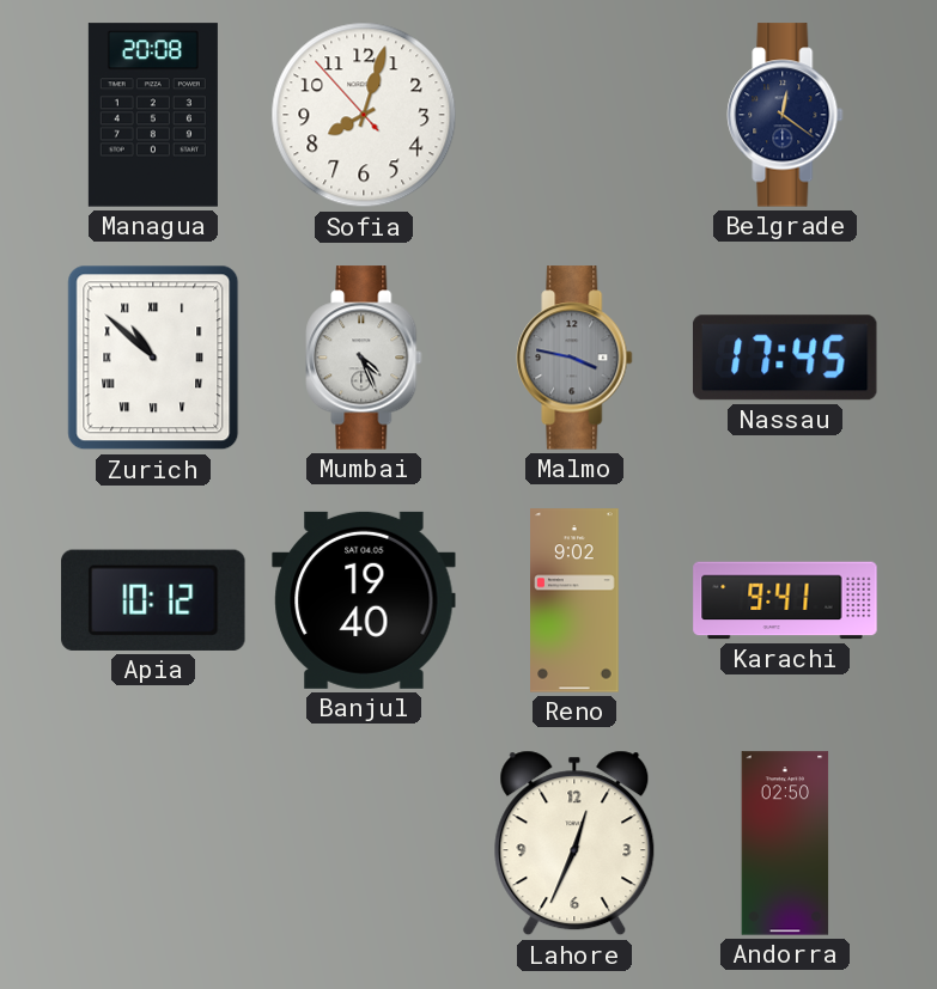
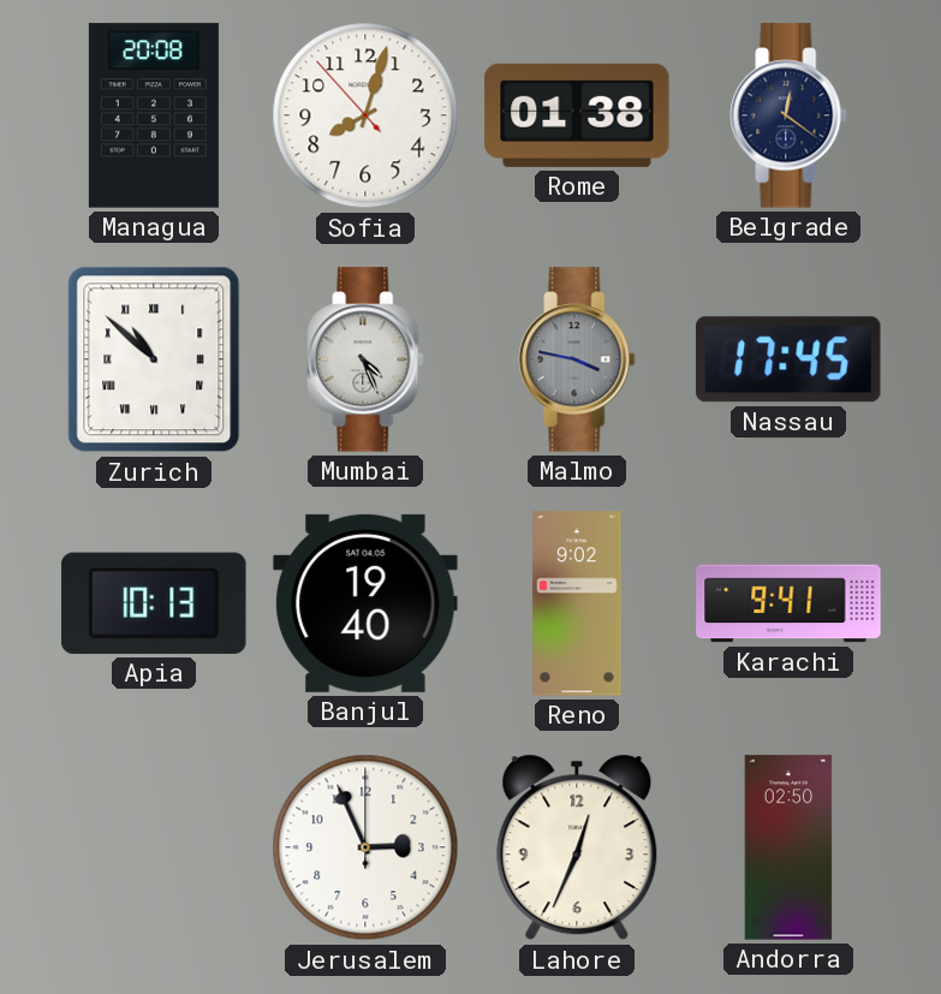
Rome: none -> 01:38
Apia: 10:12 -> 10:13
Jerusalem: none -> 2:56
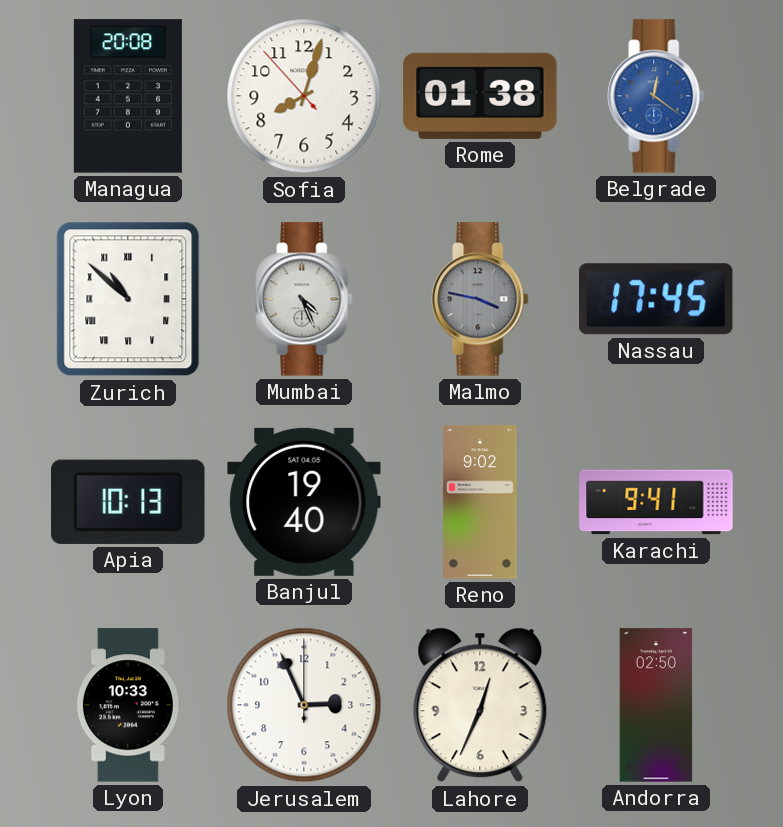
Belgrade dial: navy -> blue
Lyon: none -> 10:33
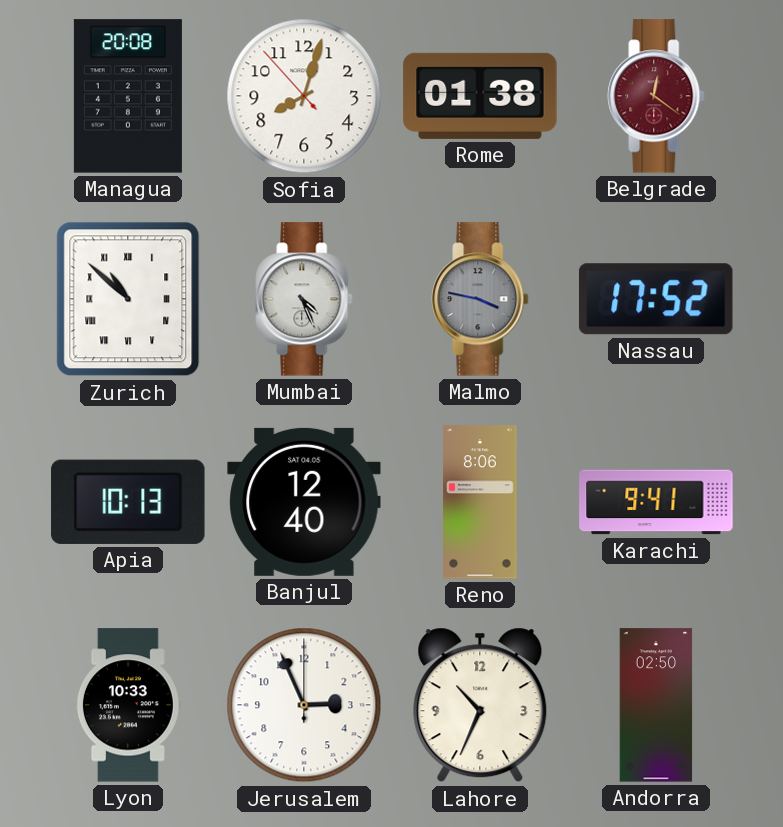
Belgrade dial: blue -> burgundy
Nassau: 17:45 -> 17:52
Banjul: 19:40 -> 12:40
Reno: 9:02 -> 8:06
Lahore: 12:34 -> 10:34
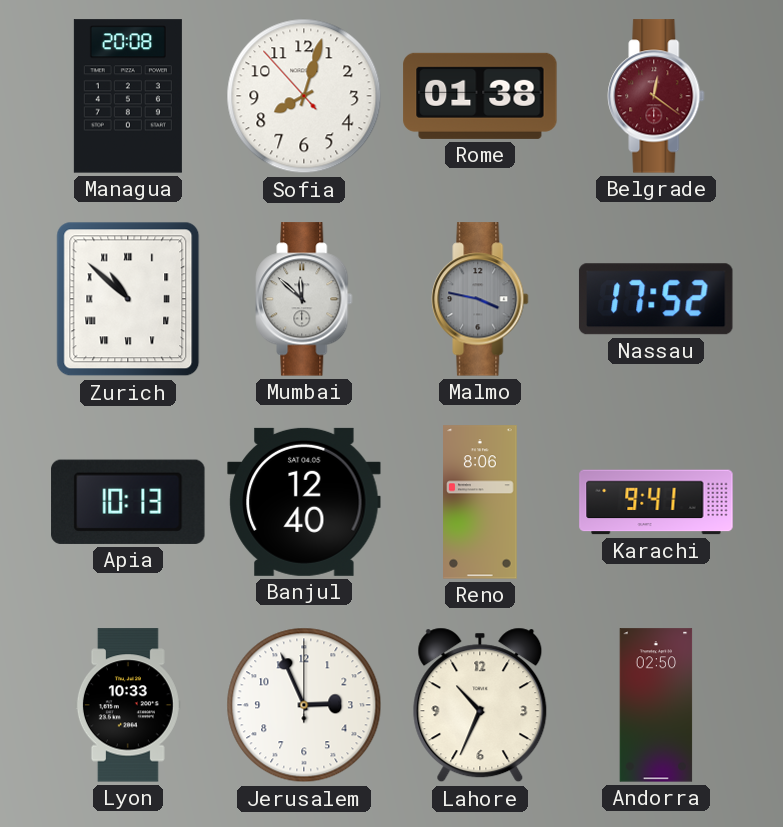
Mumbai: 4:26 -> 11:52
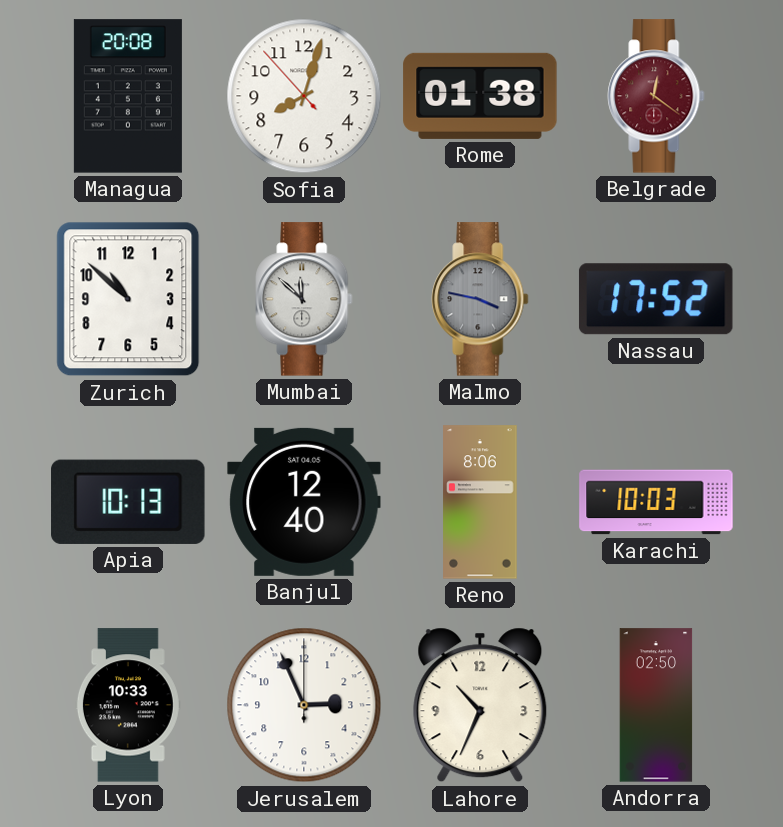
Zurich numerals: Roman -> Arabic
Karachi: 9:41 -> 10:03
